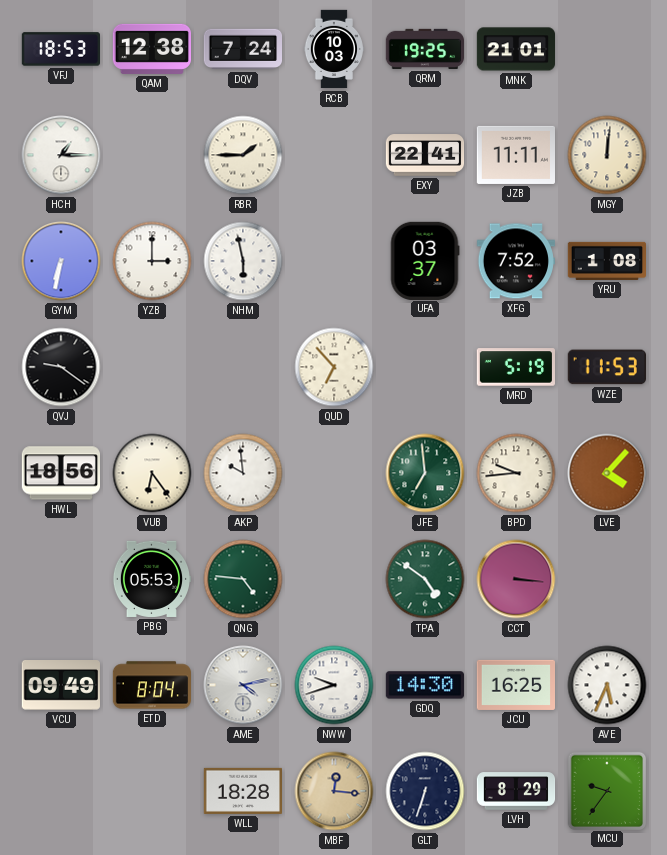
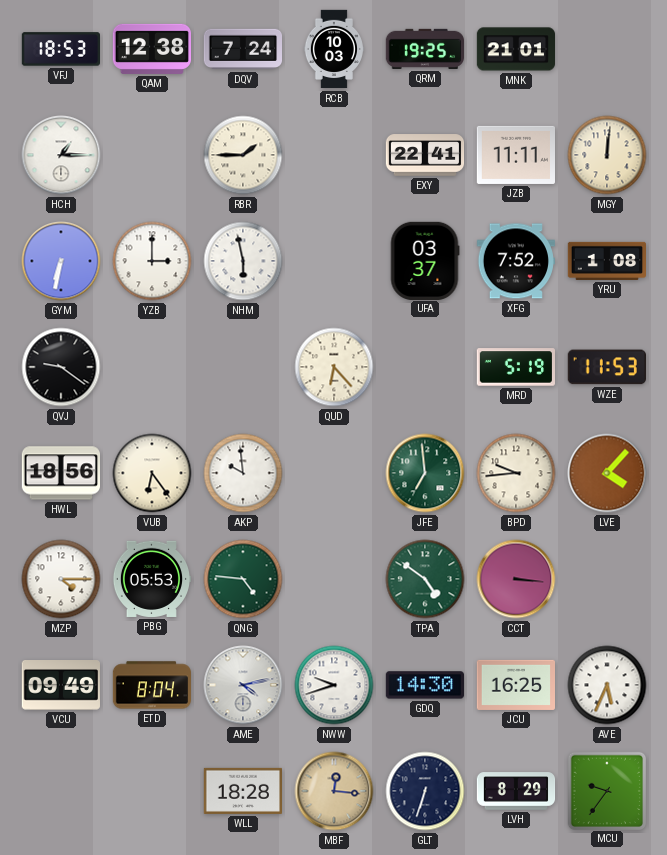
QUD: 6:53 -> 6:23
MZP: none -> 4:15
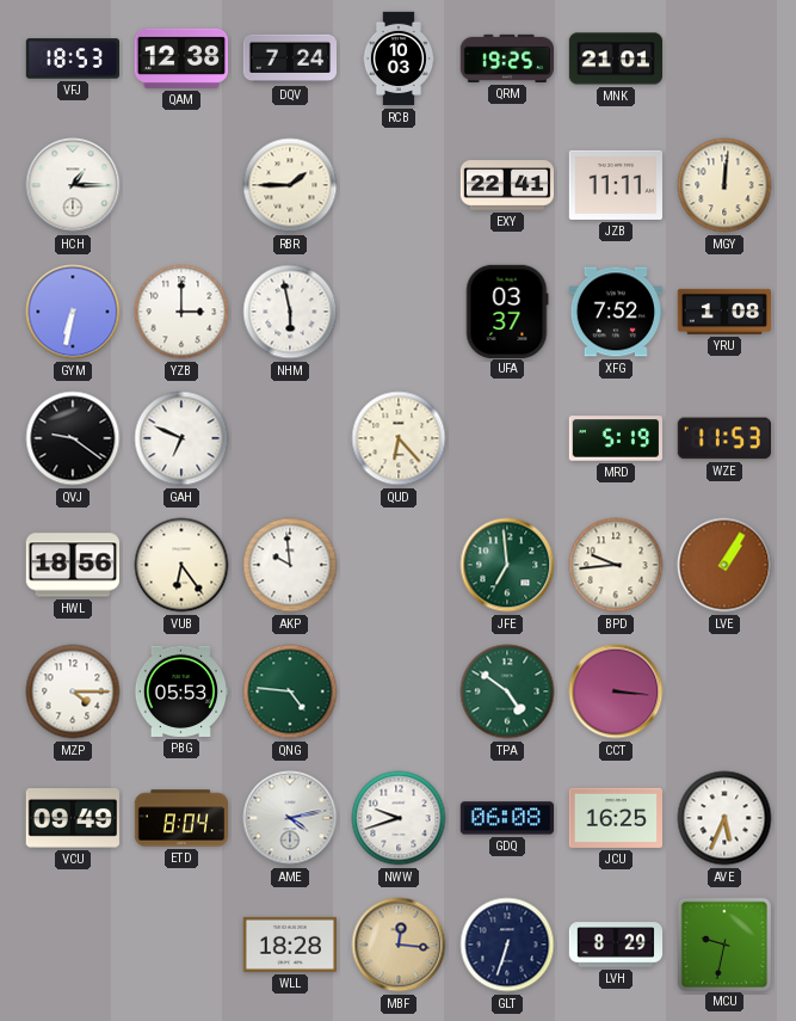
GAH: none -> 6:49
LVE: 4:07 -> 1:05
GDQ: 14:30 -> 06:08
MCU: 9:36 -> 9:32
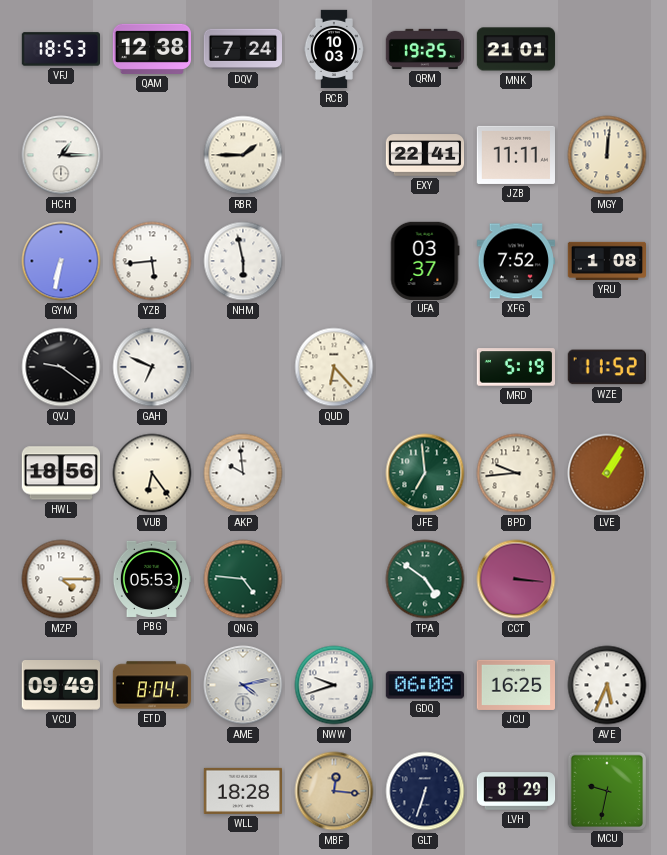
YZB: 3:00 -> 5:44
WZE: 11:53 -> 11:52
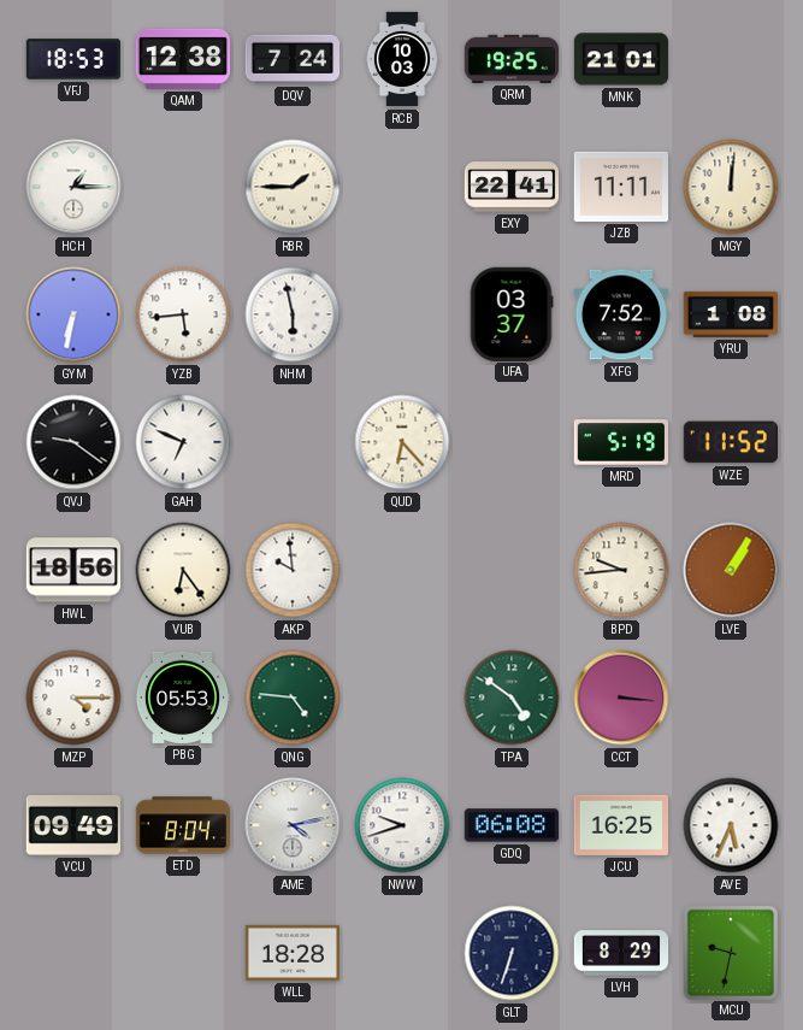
JFE: 6:59 -> none
MBF: 12:16 -> none
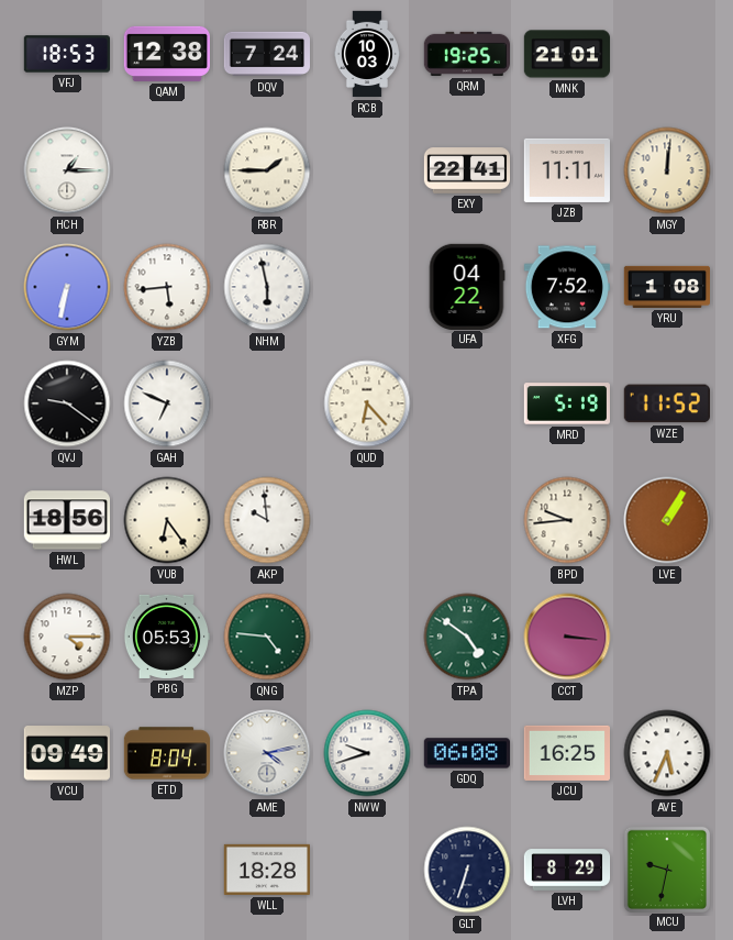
UFA: 03:37 -> 04:22
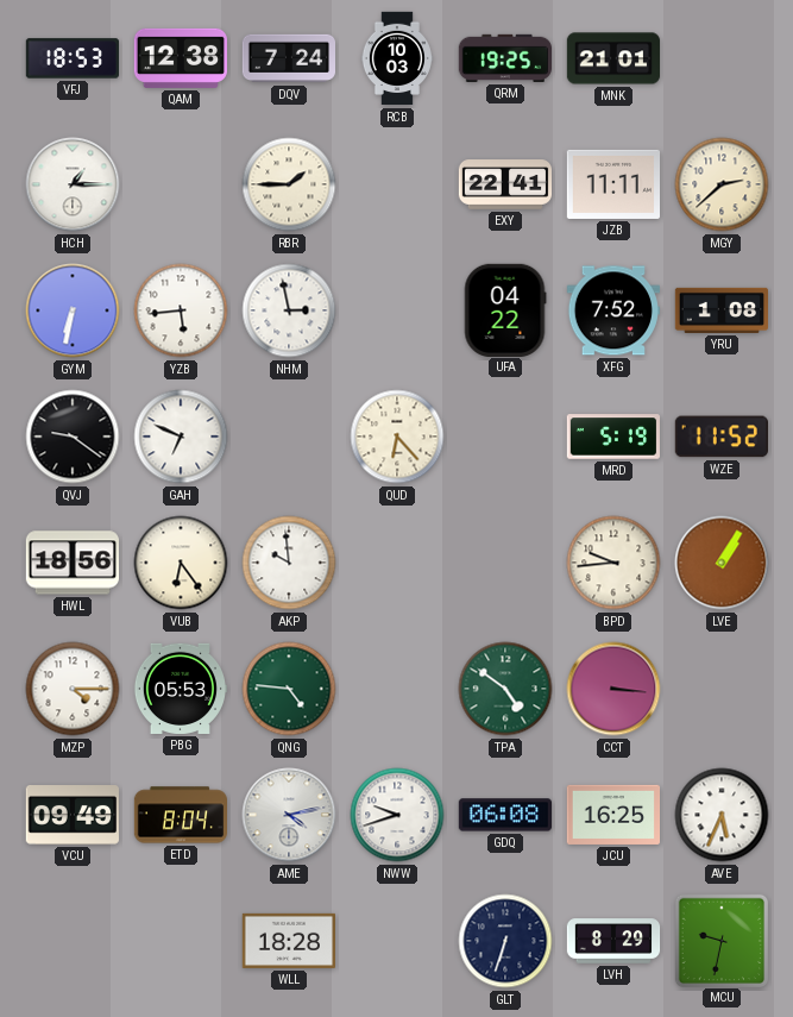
MGY: 12:01 -> 2:38
NHM: 5:58 -> 2:58
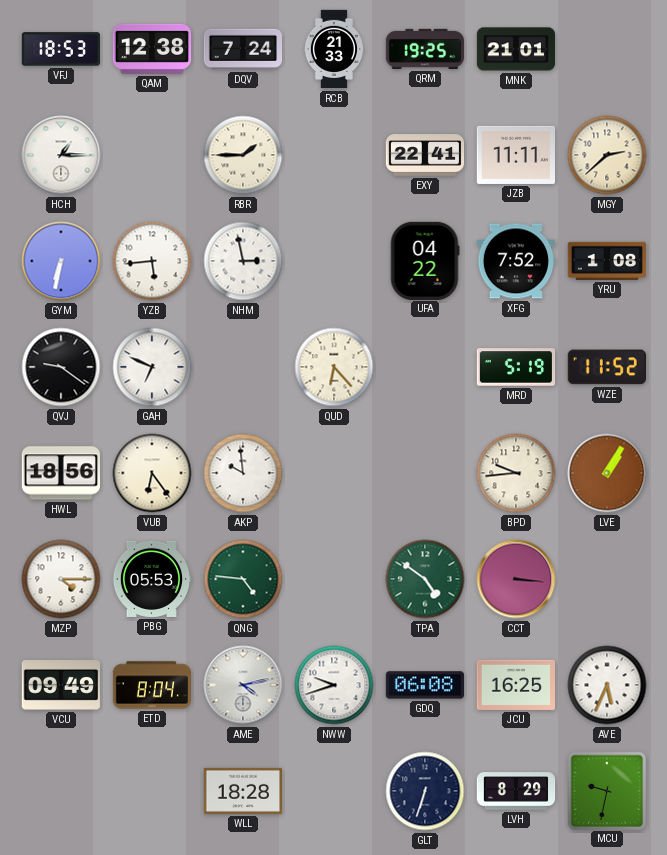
RCB: 10:03 -> 21:33
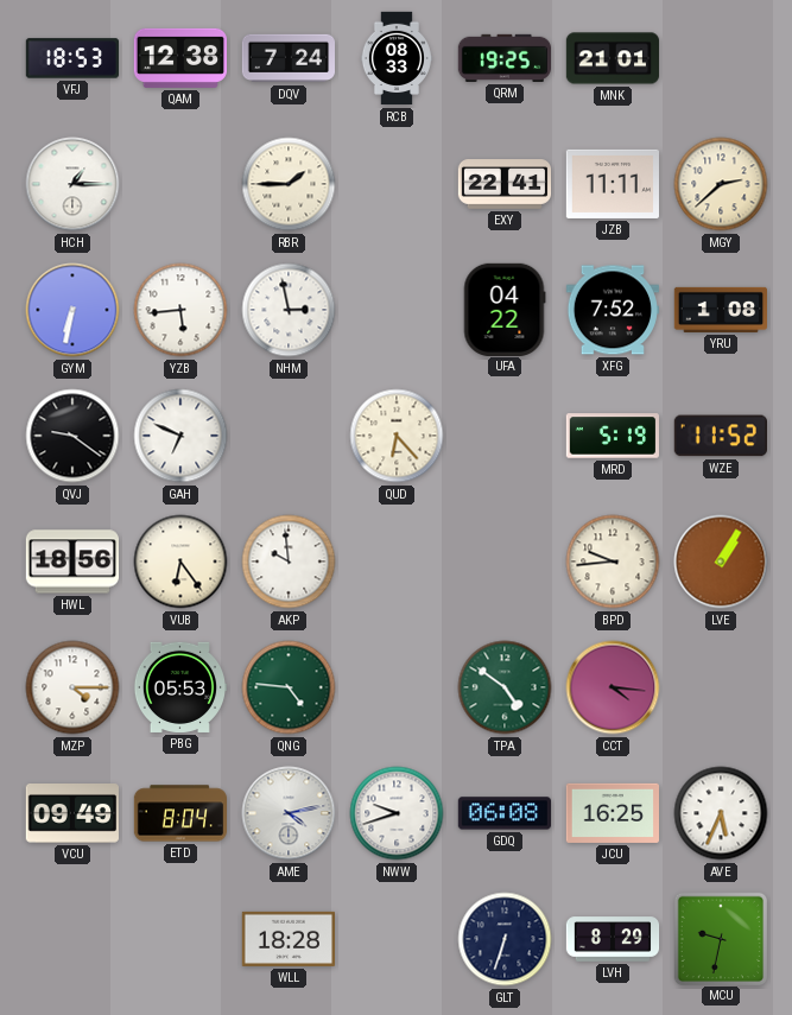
RCB: 21:33 -> 08:33
CCT: 3:16 -> 4:16
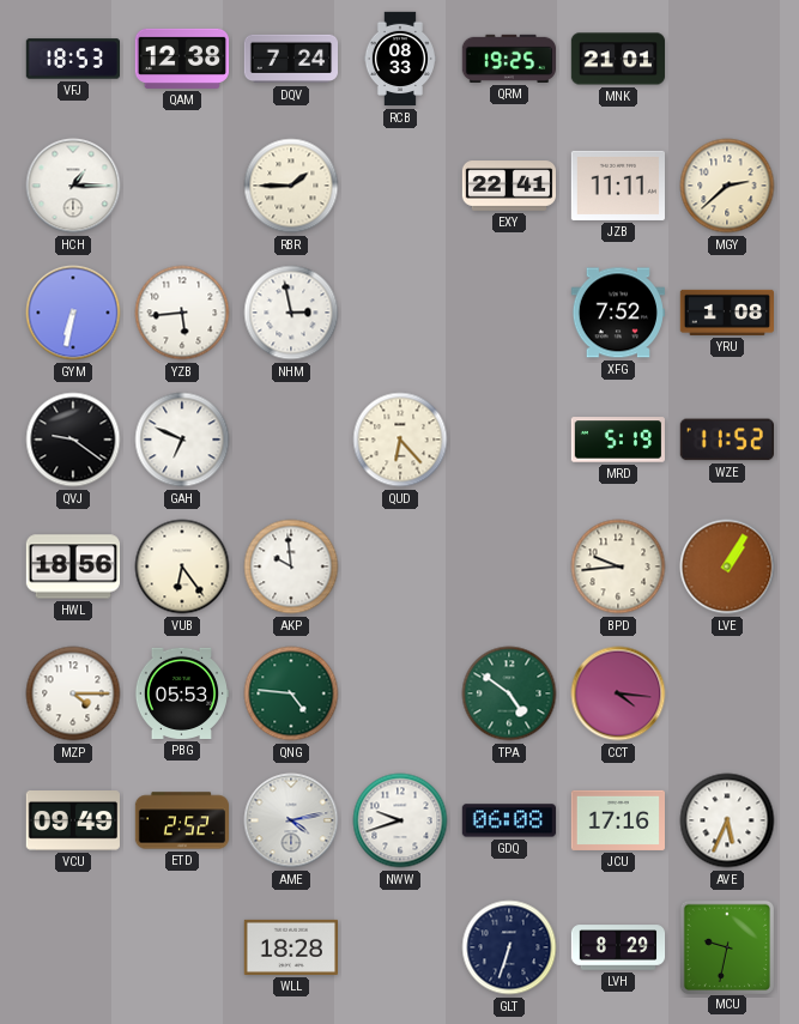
UFA: 04:22 -> none
ETD: 8:04 -> 2:52
JCU: 16:25 -> 17:16
